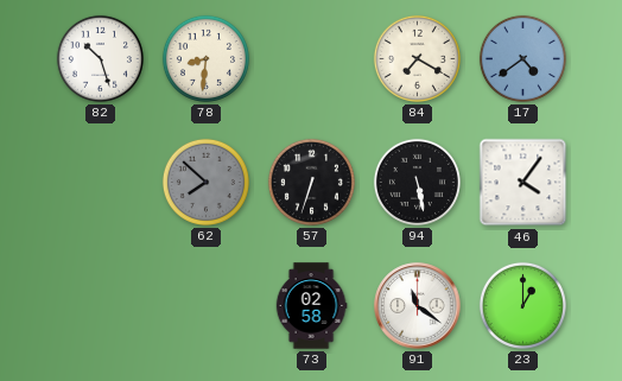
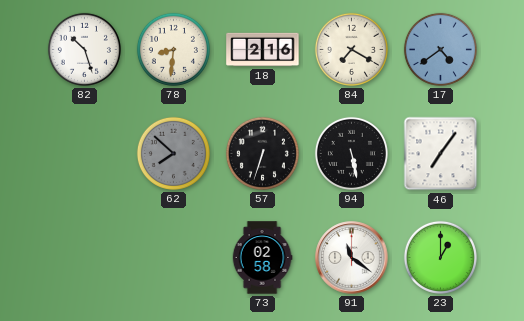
18: none -> 2:16
46: 4:06 -> 7:06
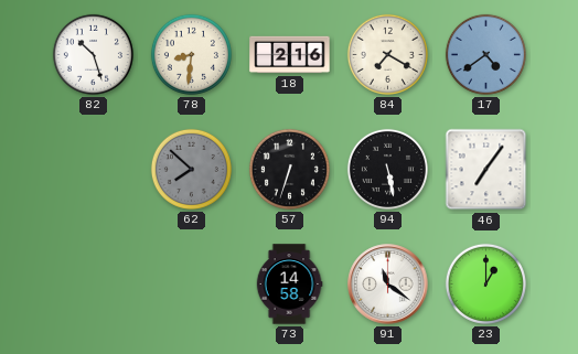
73: 02:58 -> 14:58
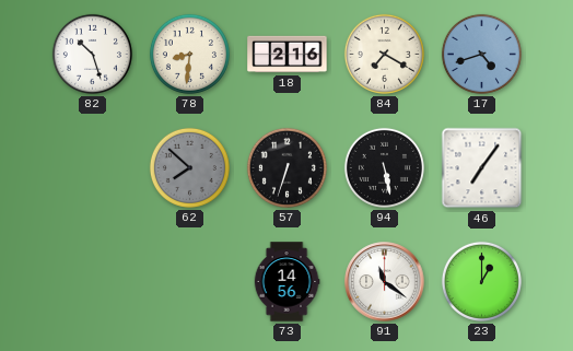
17: 4:39 -> 4:42
73: 14:58 -> 14:56
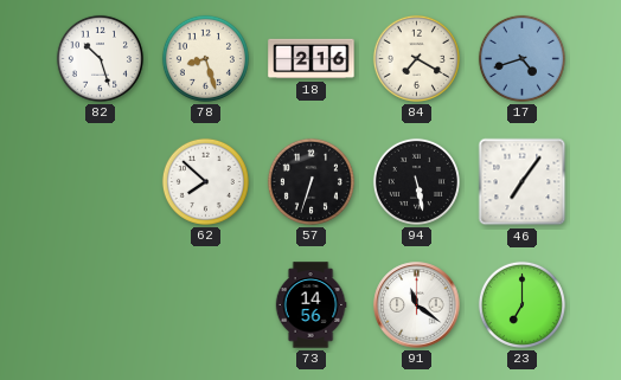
78: 8:31 -> 8:27
62 dial: grey -> white
23: 1:00 -> 7:00
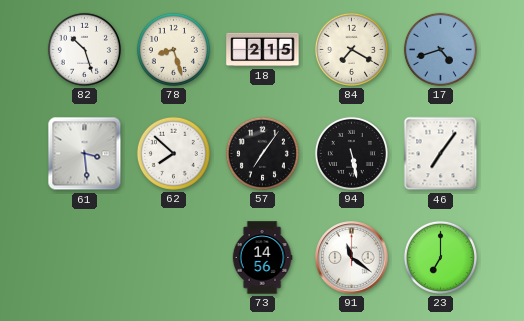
18: 2:16 -> 2:15
61: none -> 3:29
57: 6:33 -> 7:06
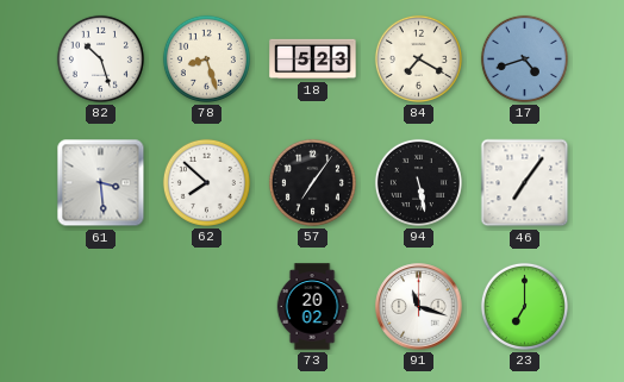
18: 2:15 -> 5:23
73: 14:56 -> 20:02
91: 11:21 -> 11:18
